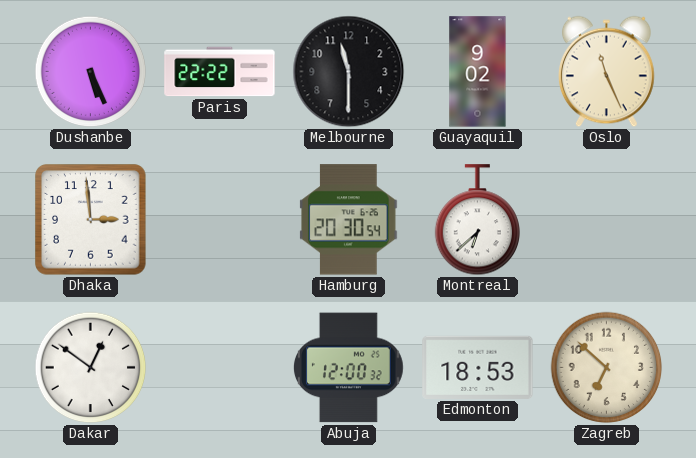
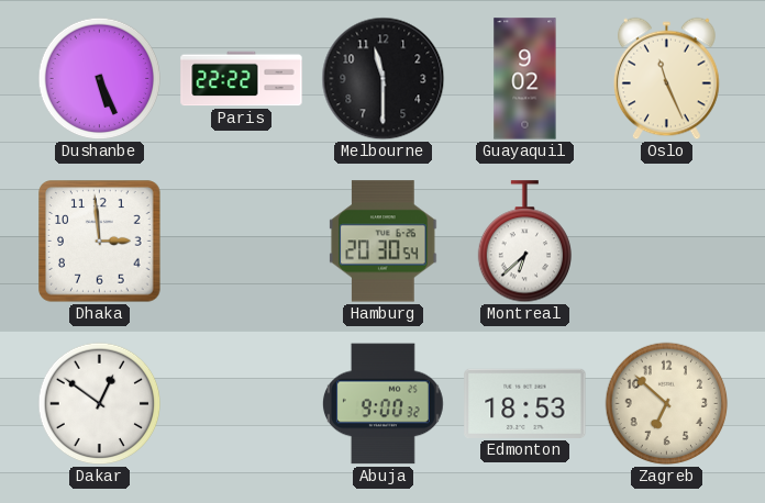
Abuja: 12:00 -> 9:00
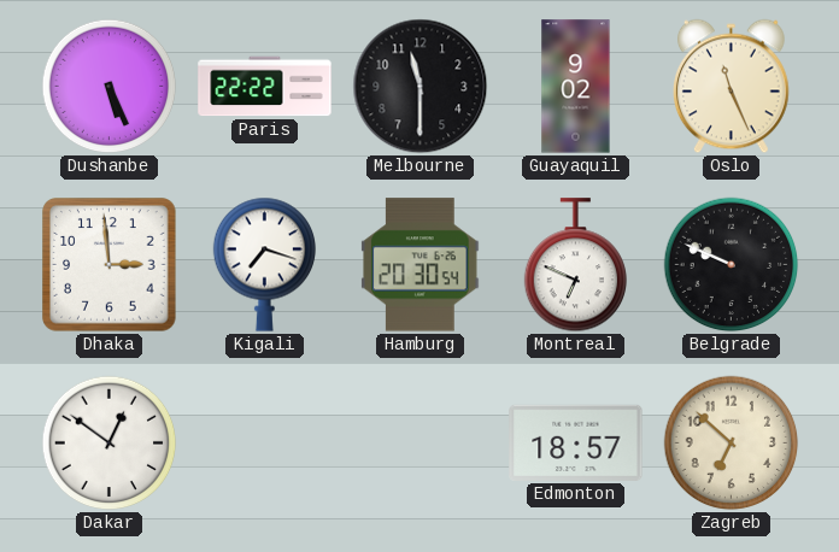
Kigali: none -> 7:18
Montreal: 6:38 -> 6:49
Belgrade: none -> 9:49
Abuja: 9:00 -> none
Edmonton: 18:53 -> 18:57
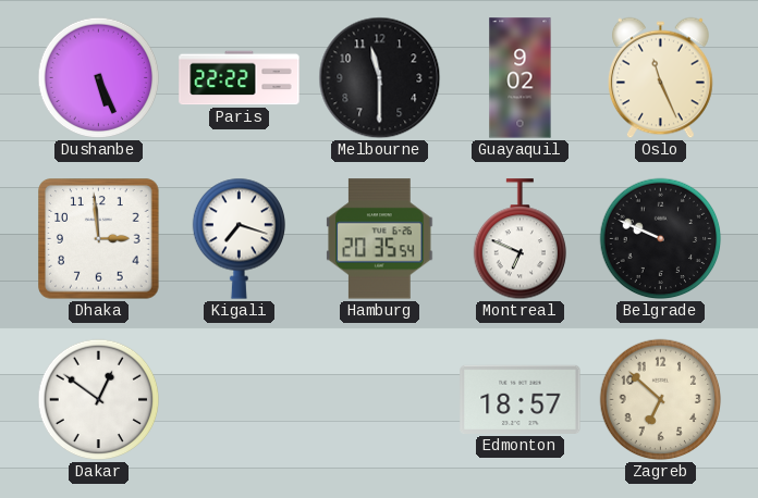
Hamburg: 20:30 -> 20:35
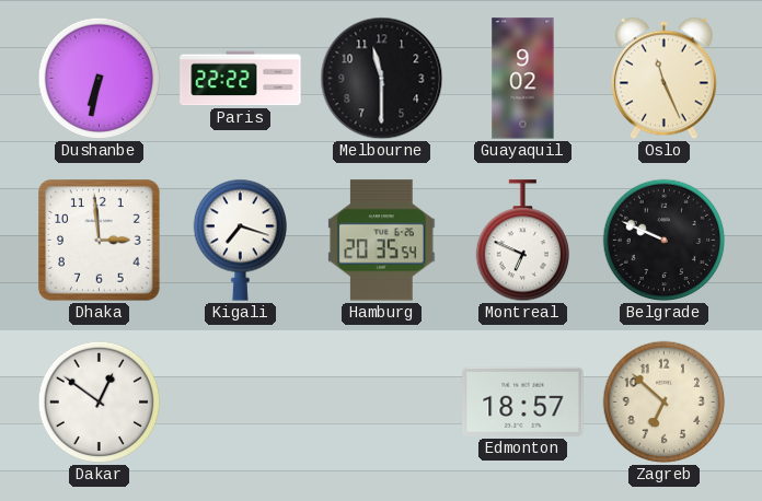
Dushanbe: 5:26 -> 6:32
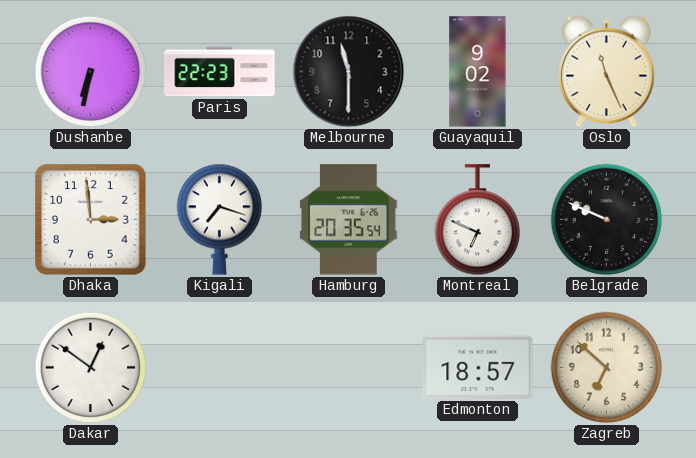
Paris: 22:22 -> 22:23
